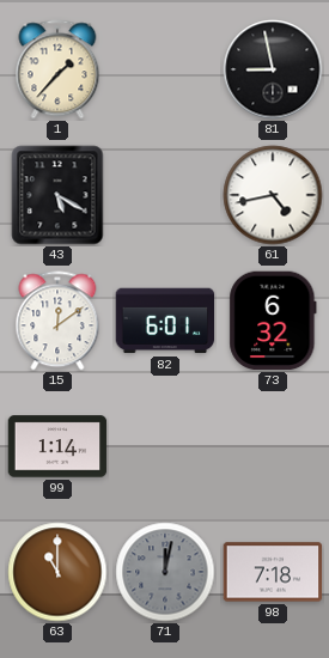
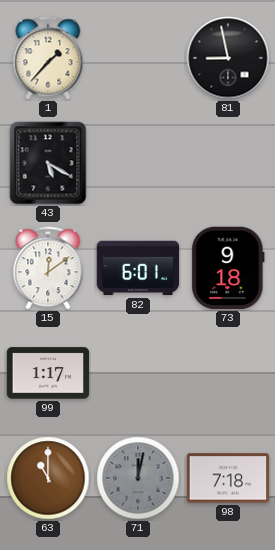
61: 4:43 -> none
73: 6:32 -> 9:18
99: 1:14 -> 1:17
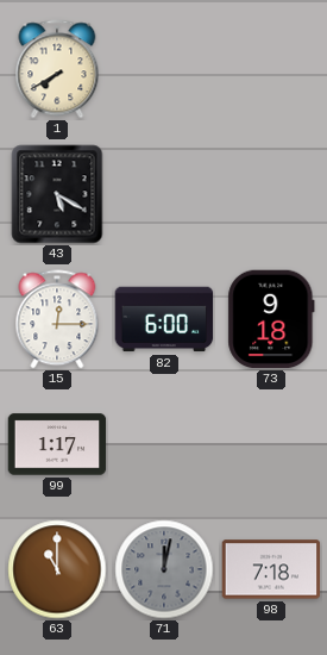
1: 1:37 -> 7:40
81: 8:58 -> none
15: 12:09 -> 12:15
82: 6:01 -> 6:00
